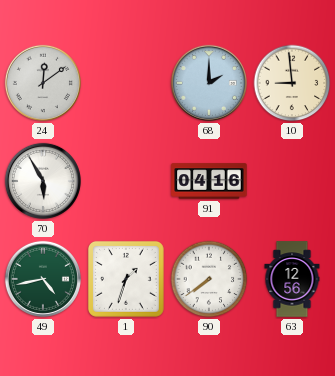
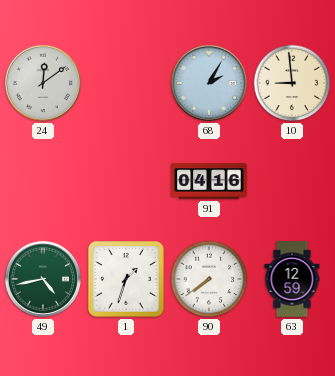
68: 2:00 -> 2:05
70: 5:55 -> none
63: 12:56 -> 12:59
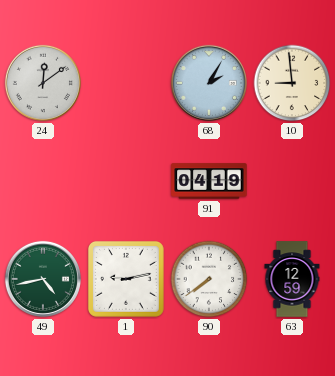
91: 04:16 -> 04:19
1: 1:33 -> 9:13
